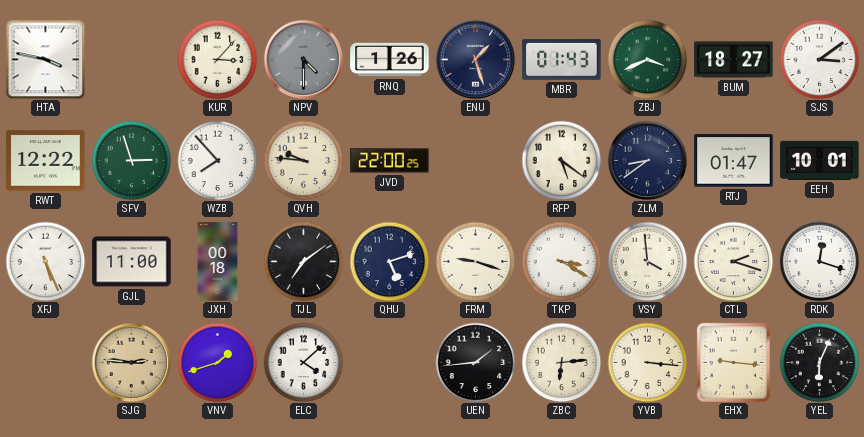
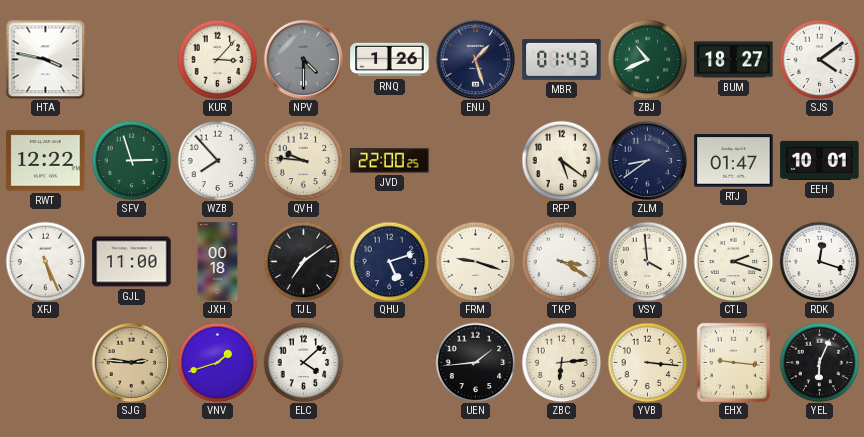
ZBJ: 3:41 -> 10:41
SJS: 3:09 -> 4:09
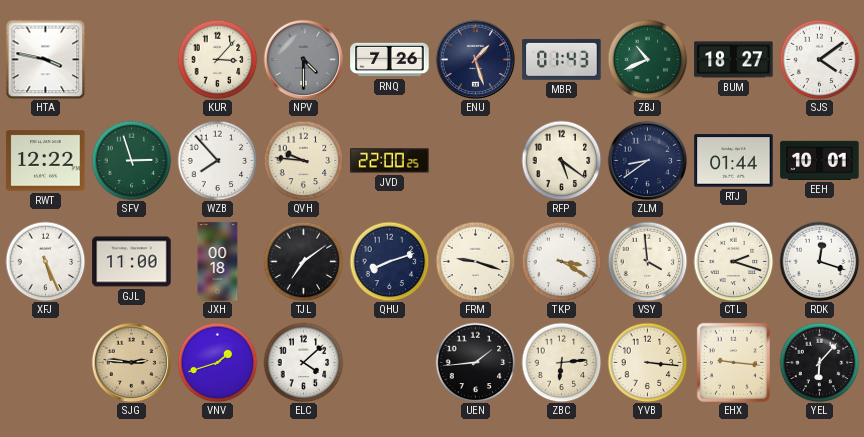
RNQ: 1:26 -> 7:26
RTJ: 01:47 -> 01:44
QHU: 5:12 -> 8:12
YEL: 6:04 -> 6:07
